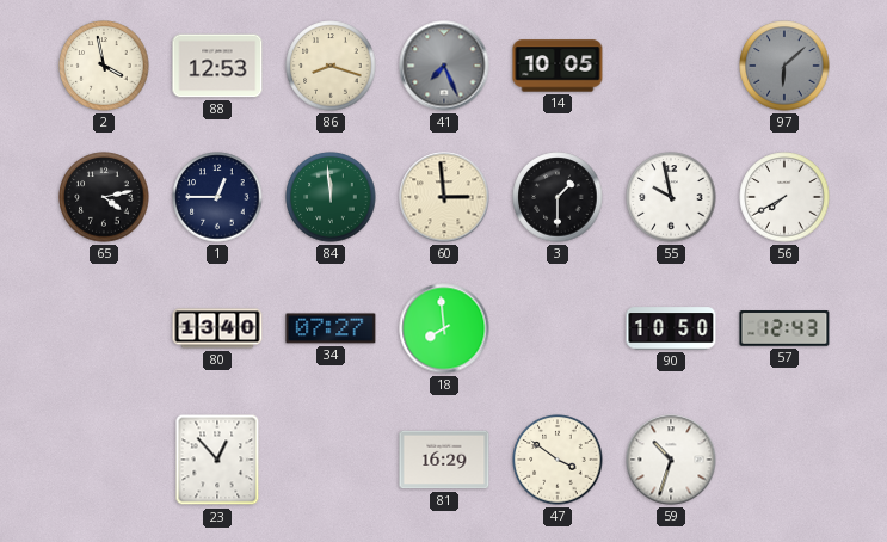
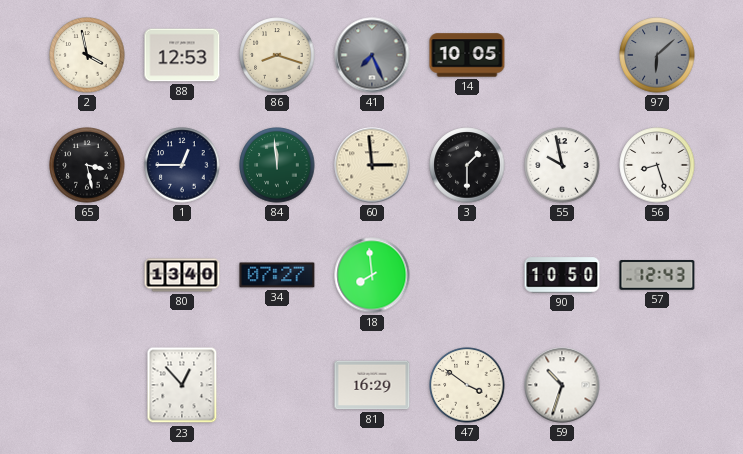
65: 4:13 -> 3:28
56: 7:40 -> 8:27
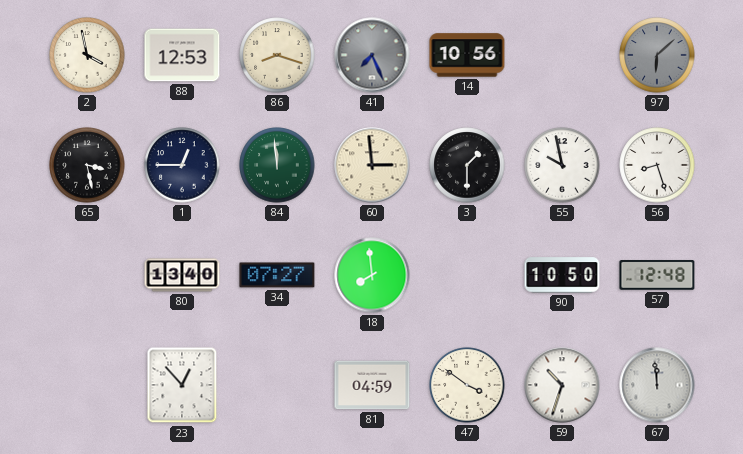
14: 10:05 -> 10:56
57: 12:43 -> 12:48
81: 16:29 -> 04:59
67: none -> 11:59
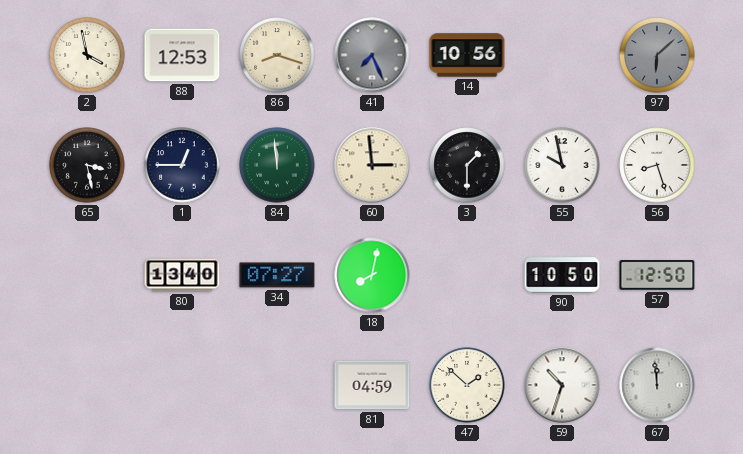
18: 7:59 -> 8:02
57: 12:48 -> 12:50
23: 12:53 -> none
47: 3:51 -> 1:52
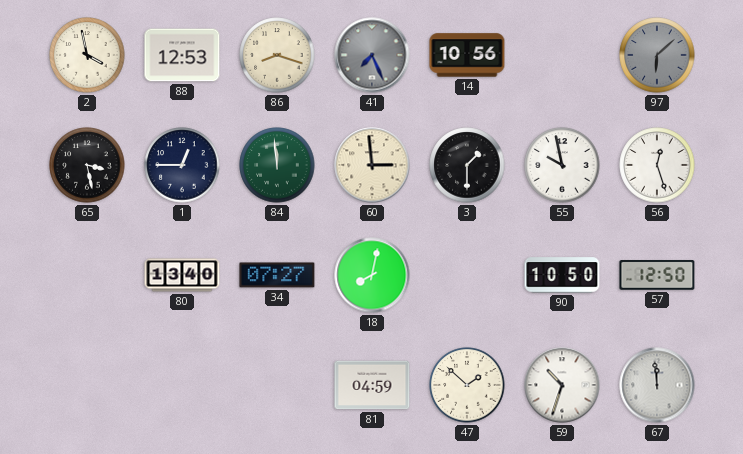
56: 8:27 -> 12:27
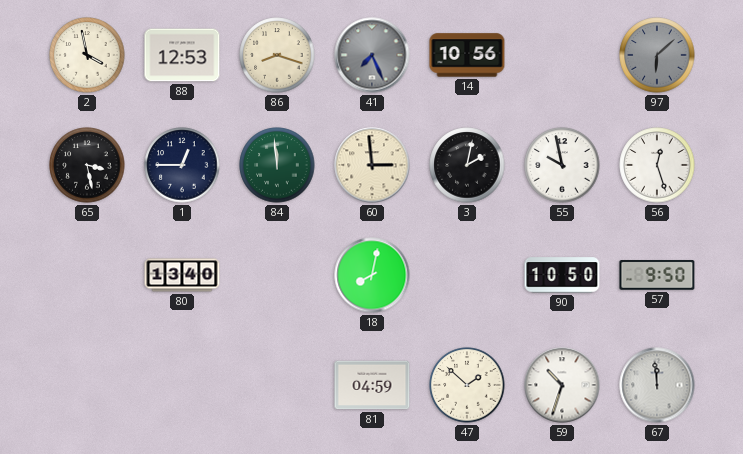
3: 1:30 -> 2:02
34: 07:27 -> none
57: 12:50 -> 9:50
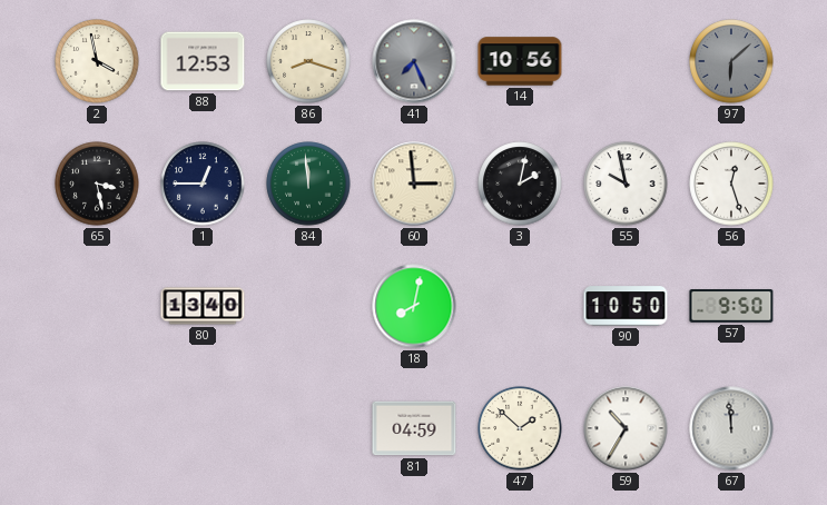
59: 10:33 -> 10:35
